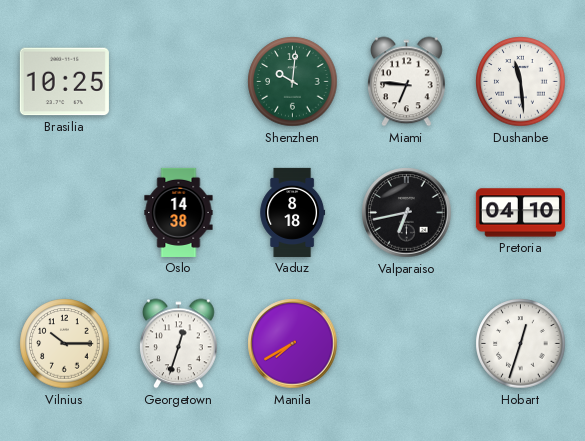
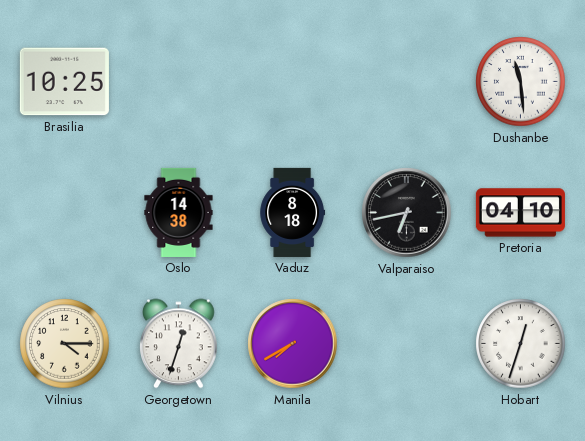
Shenzhen: 10:01 -> none
Miami: 6:46 -> none
Vilnius: 10:15 -> 4:15
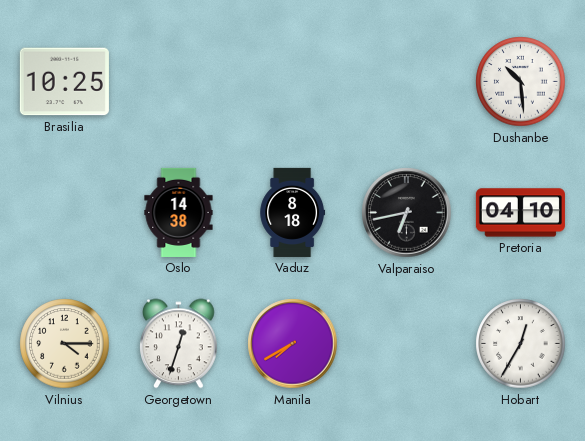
Dushanbe: 11:29 -> 10:29
Hobart: 12:33 -> 12:35
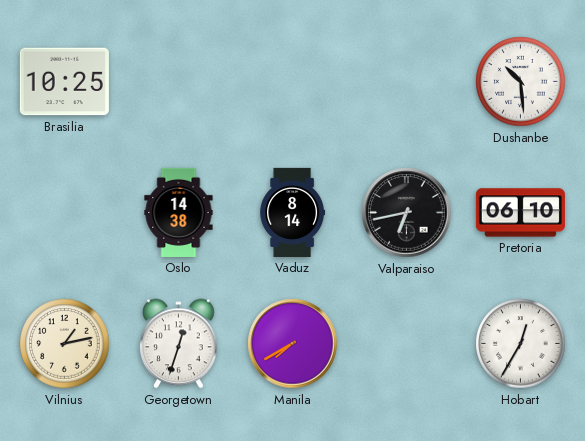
Vaduz: 8:18 -> 8:14
Pretoria: 04:10 -> 06:10
Vilnius: 4:15 -> 1:13
